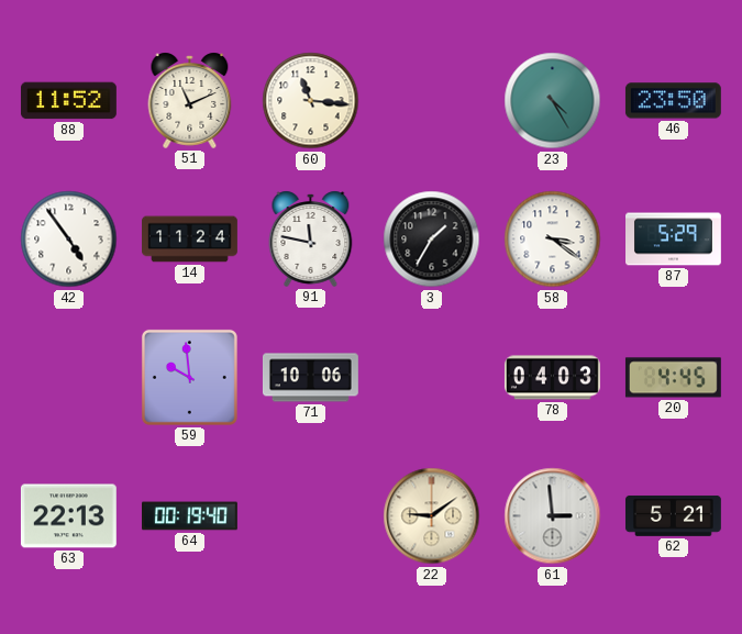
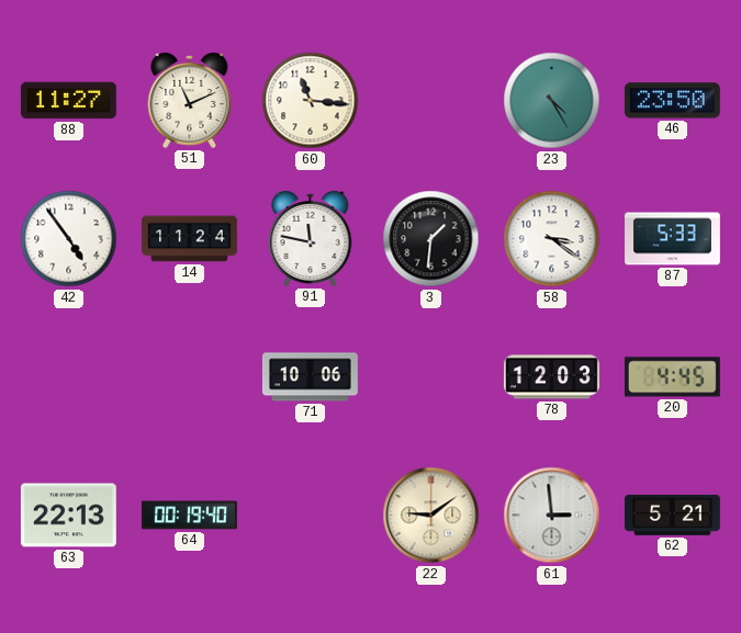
88: 11:52 -> 11:27
3: 1:35 -> 1:31
87: 5:29 -> 5:33
59: 9:59 -> none
78: 04:03 -> 12:03
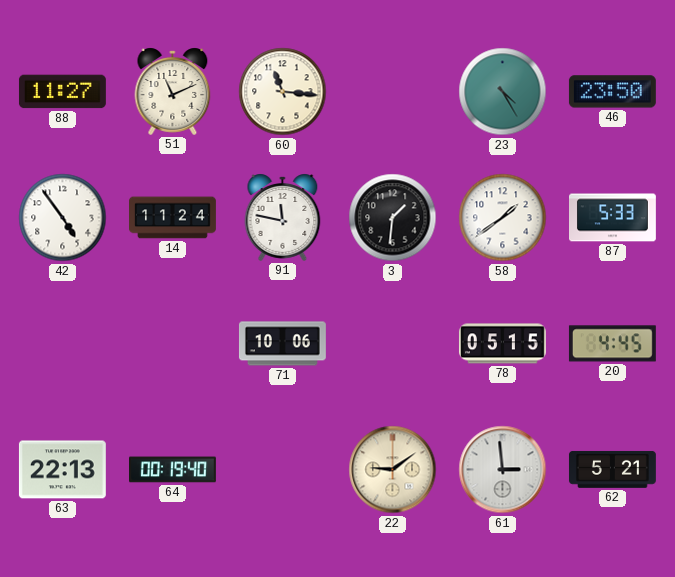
58: 3:21 -> 1:39
78: 12:03 -> 05:15
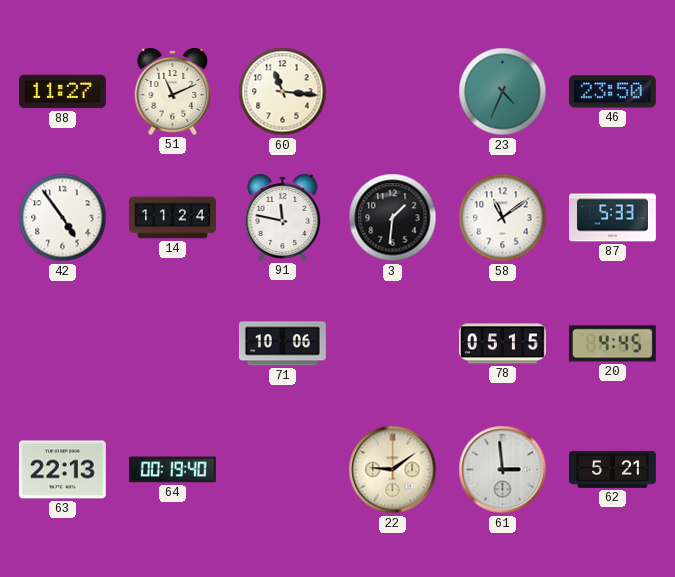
23: 4:25 -> 4:34
58: 1:39 -> 11:09
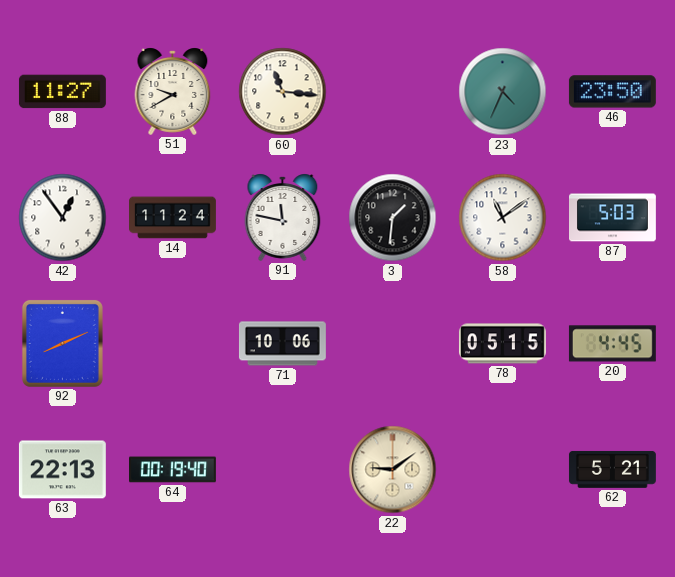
51: 11:11 -> 9:40
42: 4:54 -> 12:54
87: 5:33 -> 5:03
92: none -> 8:11
61: 2:59 -> none
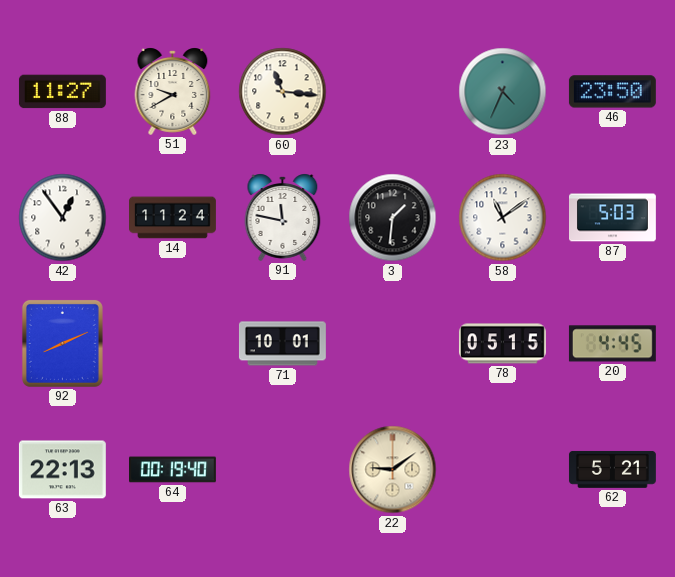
71: 10:06 -> 10:01
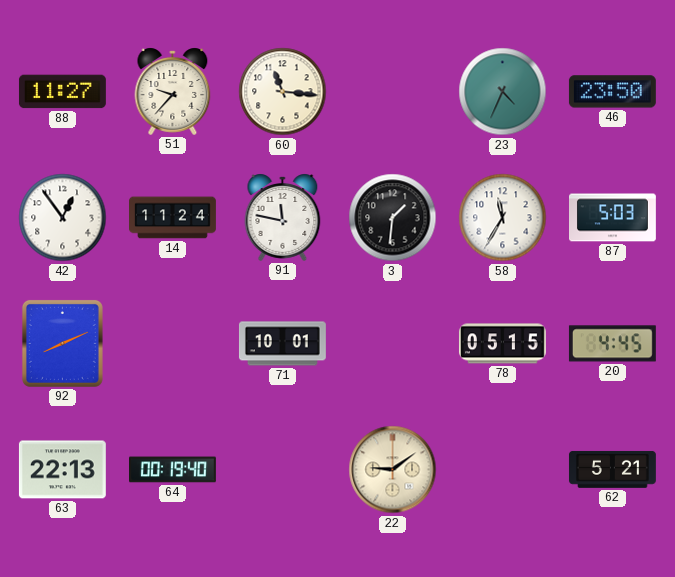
51: 9:40 -> 9:37
58: 11:09 -> 11:35
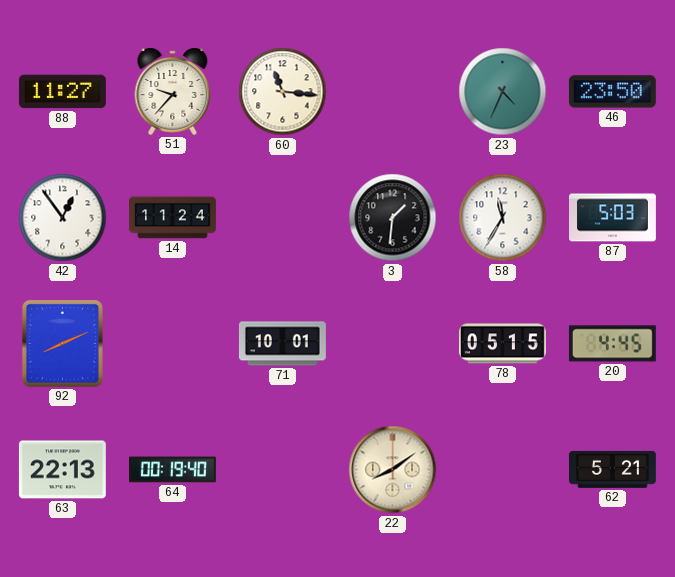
91: 11:47 -> none
22: 9:09 -> 8:09
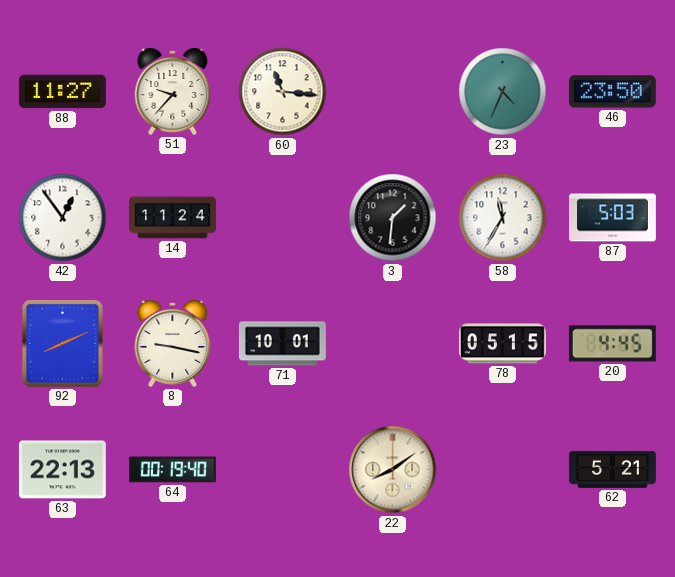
8: none -> 9:17
